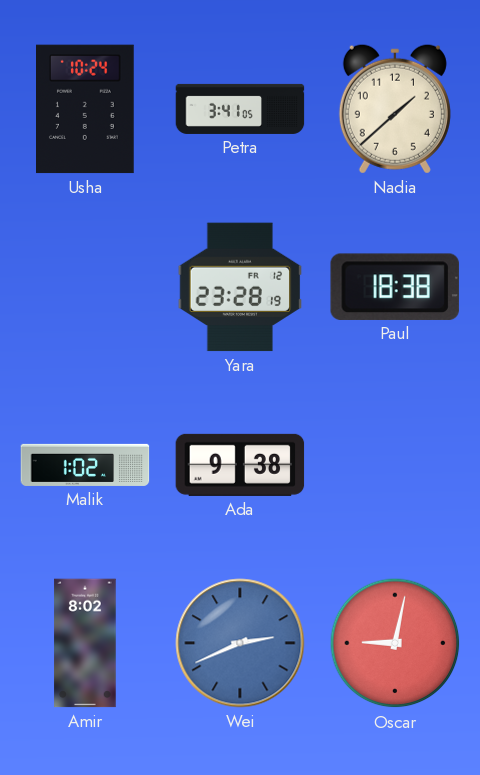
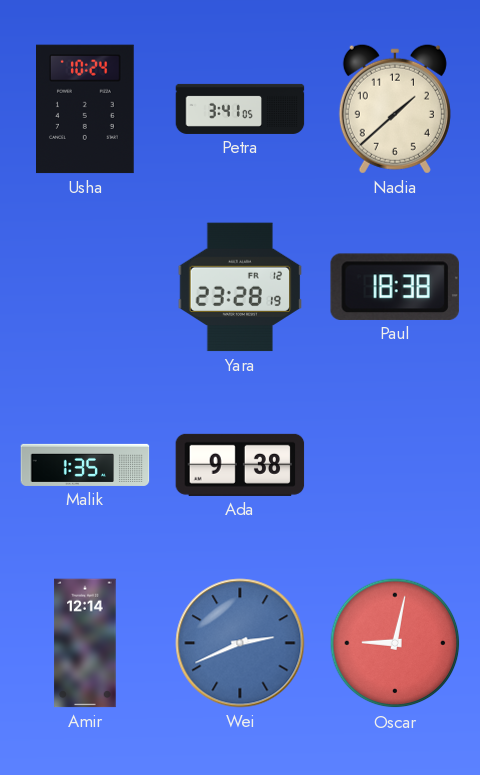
Malik: 1:02 -> 1:35
Amir: 8:02 -> 12:14
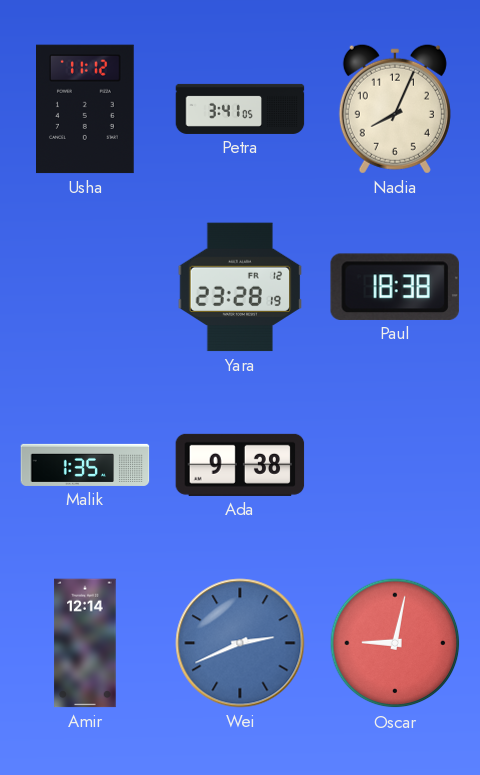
Usha: 10:24 -> 11:12
Nadia: 1:38 -> 8:04
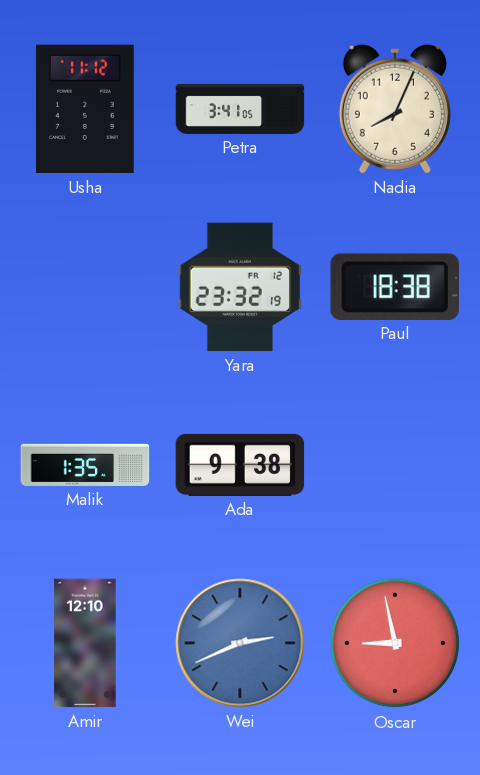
Yara: 23:28 -> 23:32
Amir: 12:14 -> 12:10
Oscar: 9:02 -> 8:58
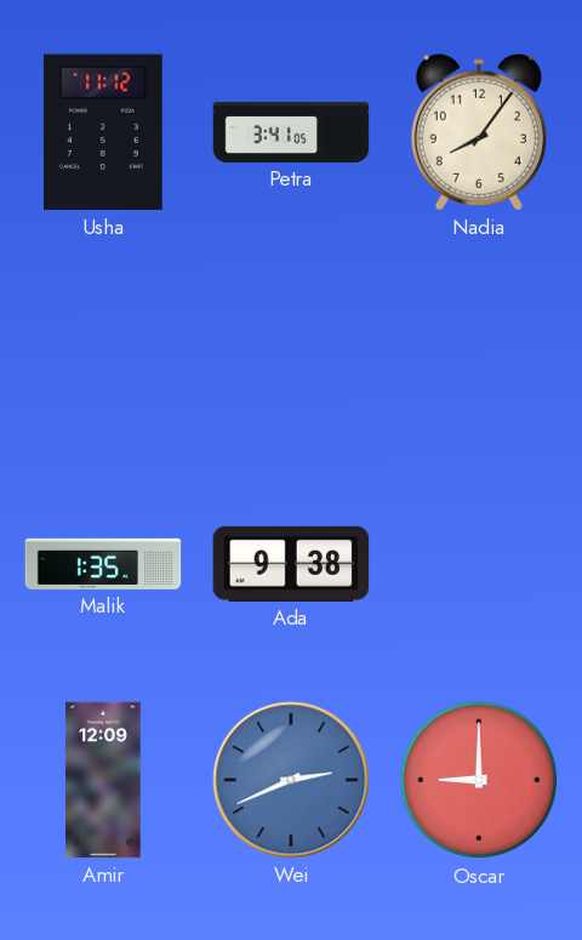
Nadia: 8:04 -> 8:06
Yara: 23:32 -> none
Paul: 18:38 -> none
Amir: 12:10 -> 12:09
Oscar: 8:58 -> 9:00
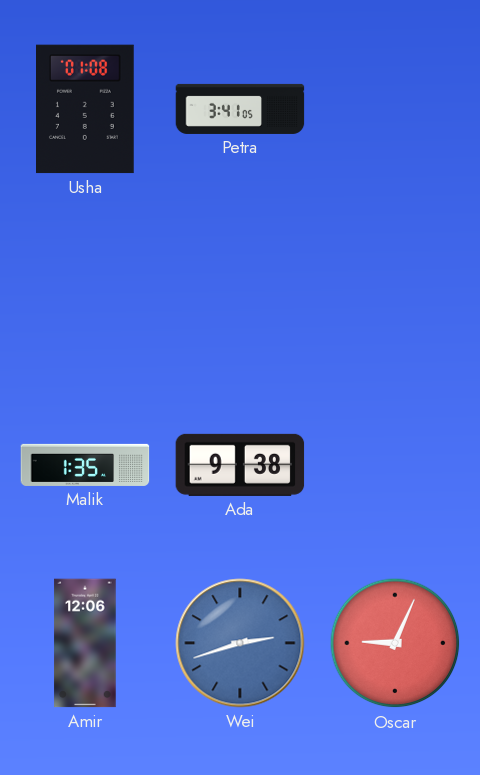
Usha: 11:12 -> 01:08
Nadia: 8:06 -> none
Amir: 12:09 -> 12:06
Wei: 2:41 -> 2:42
Oscar: 9:00 -> 9:04
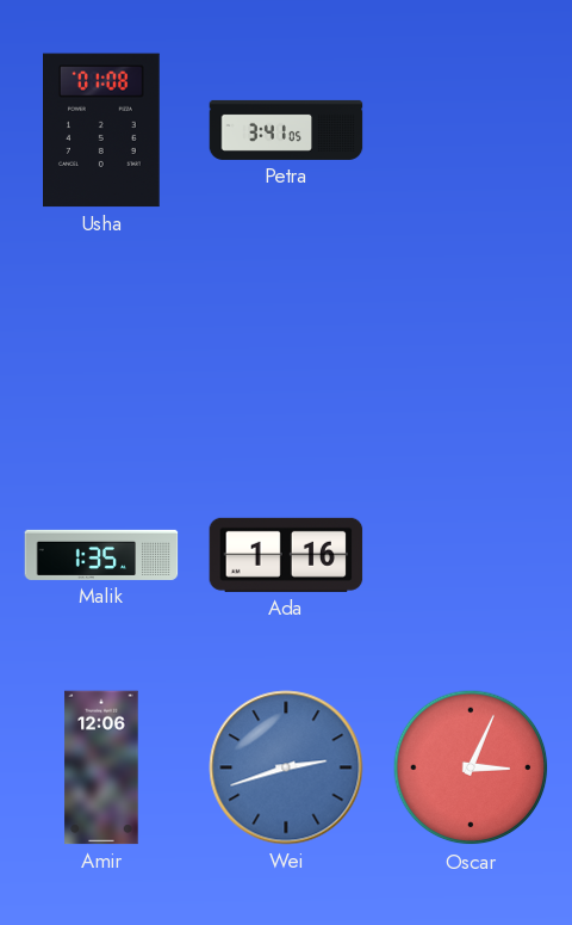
Ada: 9:38 -> 1:16
Oscar: 9:04 -> 3:04
